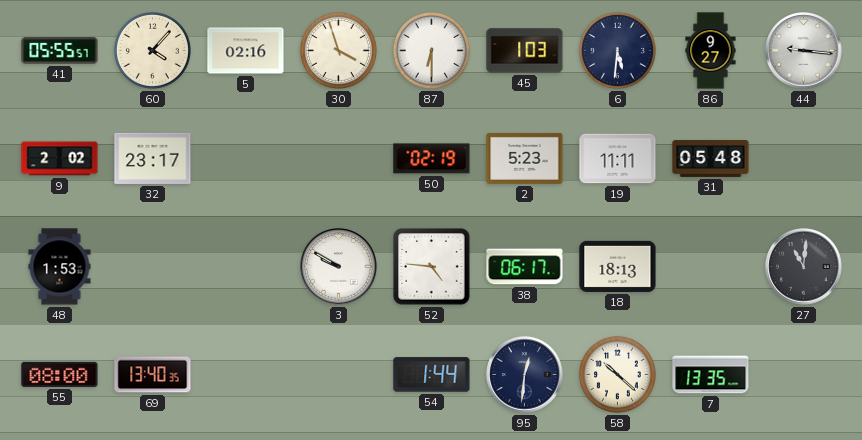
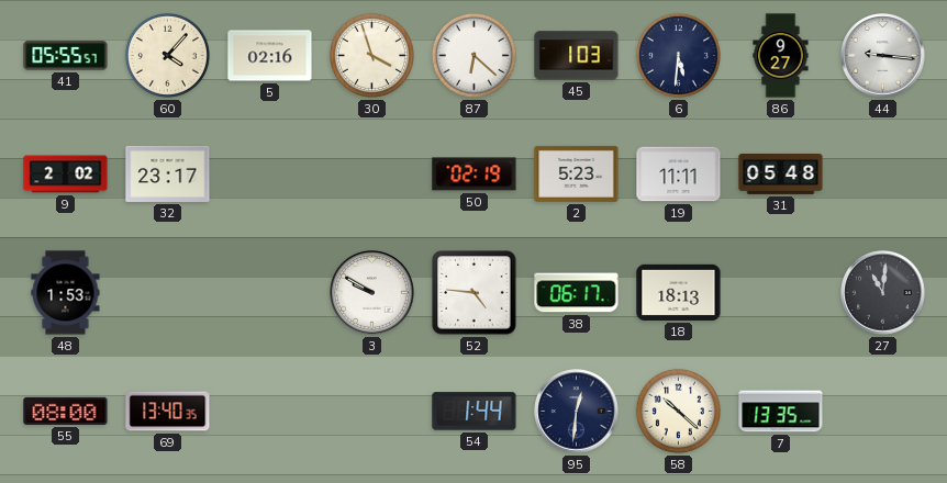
87: 6:30 -> 6:22
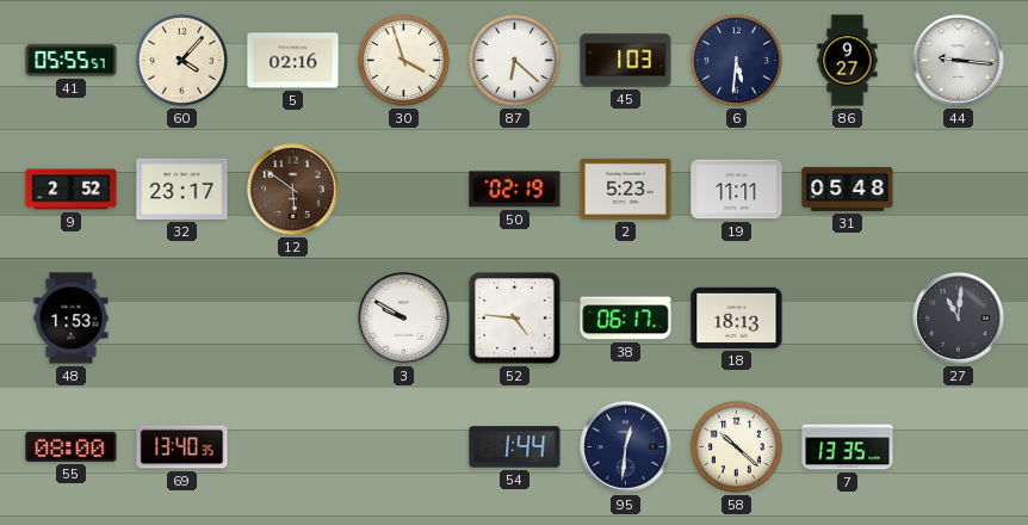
9: 2:02 -> 2:52
12: none -> 5:51
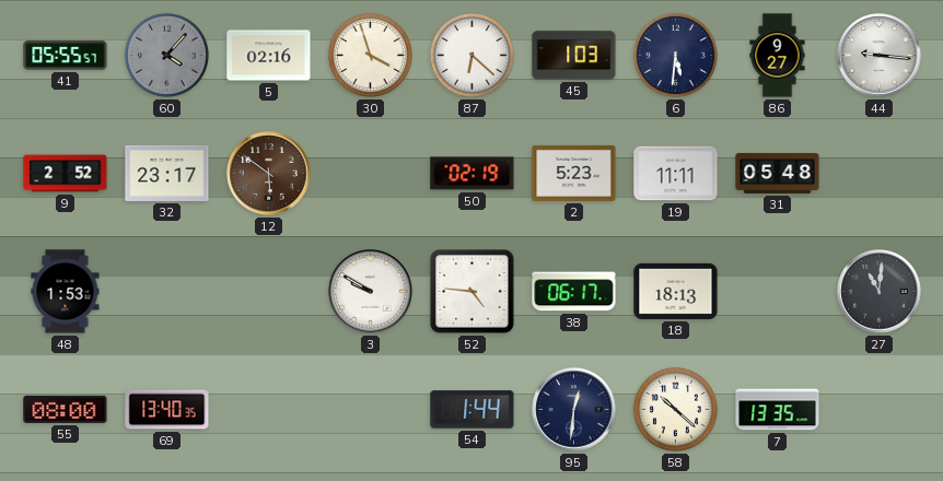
60 dial: cream -> grey
